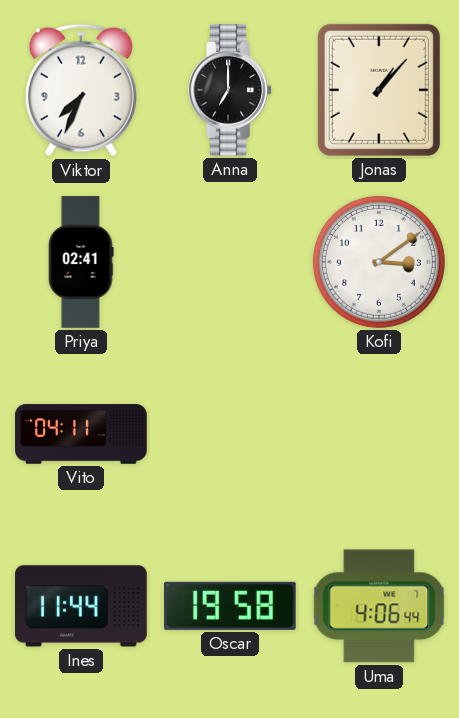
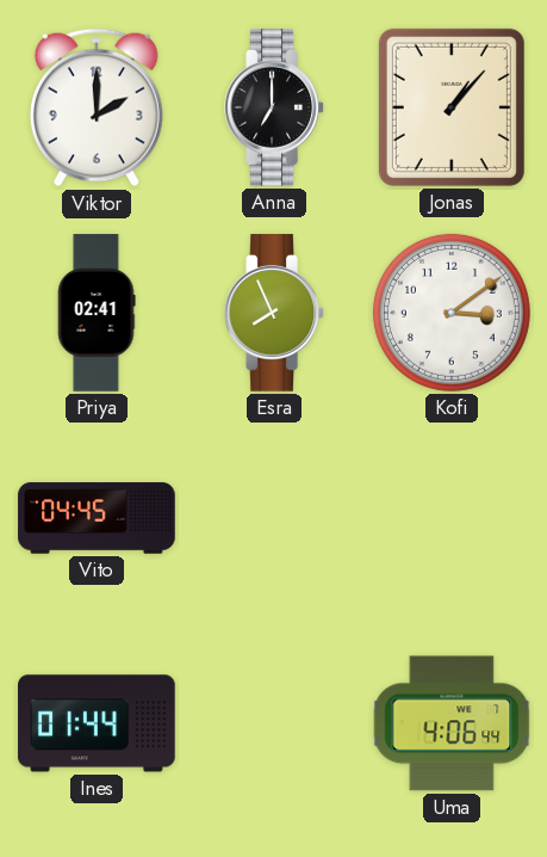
Viktor: 7:34 -> 2:00
Esra: none -> 7:56
Vito: 04:11 -> 04:45
Ines: 11:44 -> 01:44
Oscar: 19:58 -> none
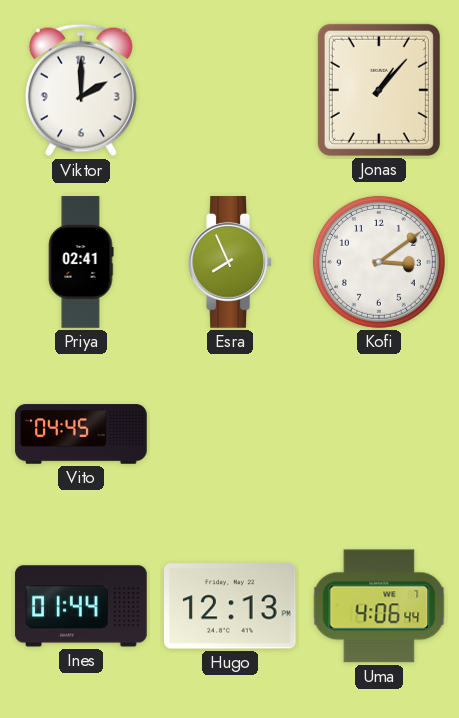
Anna: 7:00 -> none
Hugo: none -> 12:13
